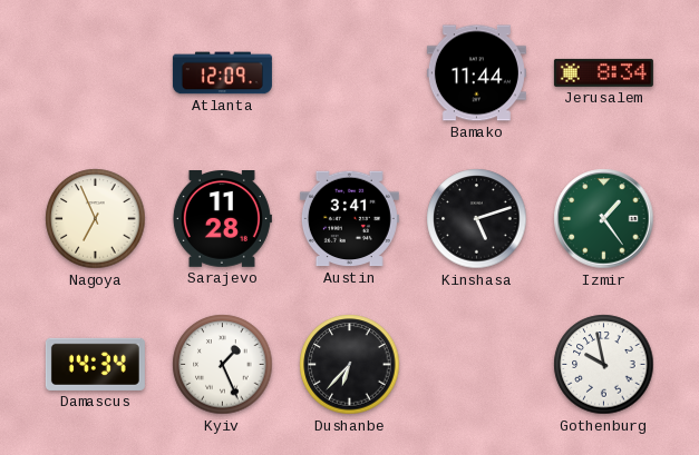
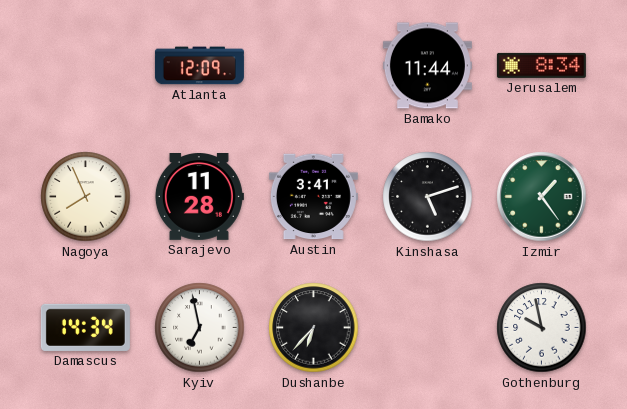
Nagoya: 6:56 -> 7:56
Kyiv: 1:26 -> 6:58
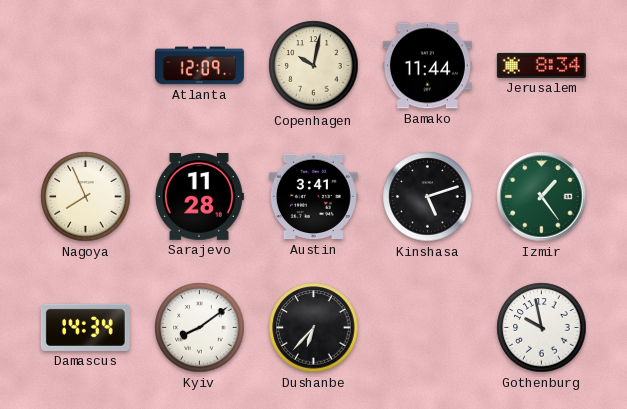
Copenhagen: none -> 10:02
Kyiv: 6:58 -> 8:09
